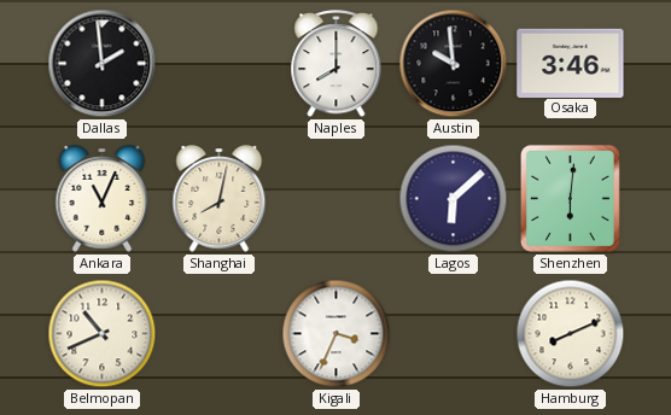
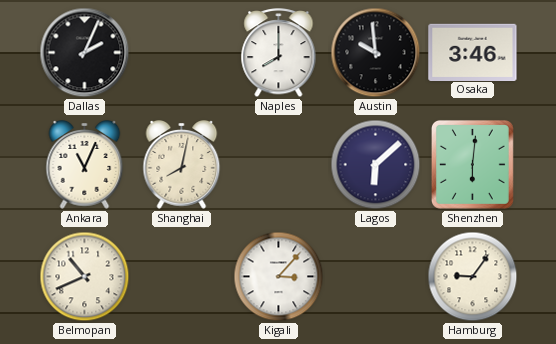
Dallas: 1:59 -> 2:04
Kigali: 3:34 -> 3:07
Hamburg: 8:11 -> 9:06
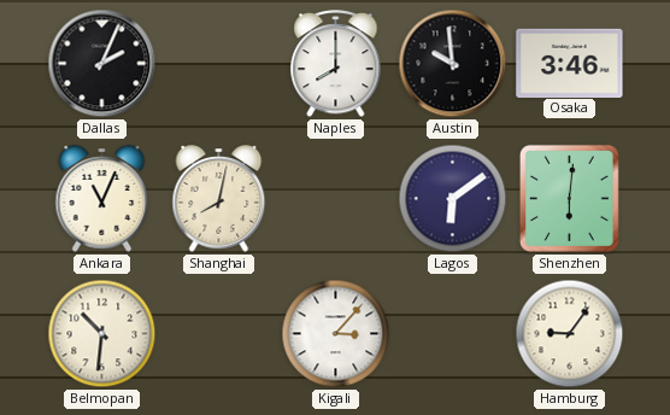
Lagos: 6:08 -> 6:09
Belmopan: 10:41 -> 10:31
